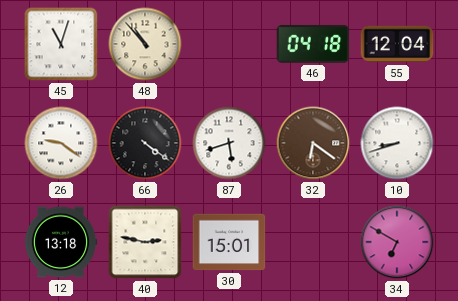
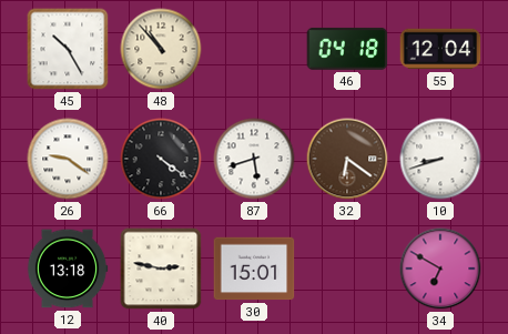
45: 11:03 -> 10:25
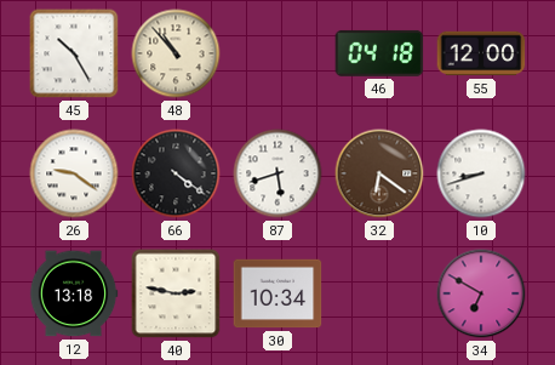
55: 12:04 -> 12:00
30: 15:01 -> 10:34
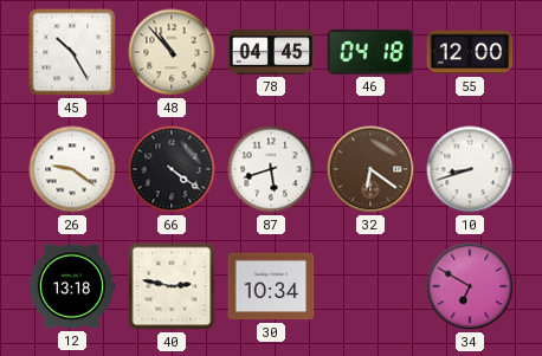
78: none -> 04:45
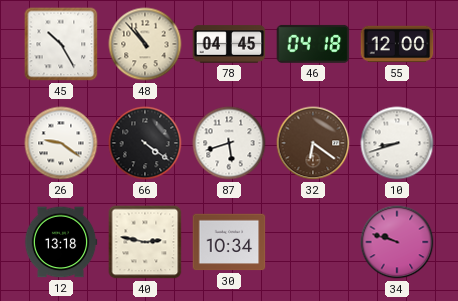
34: 6:50 -> 9:48
